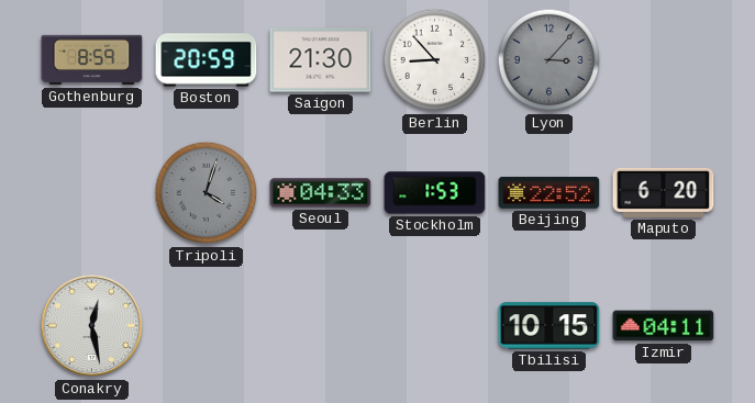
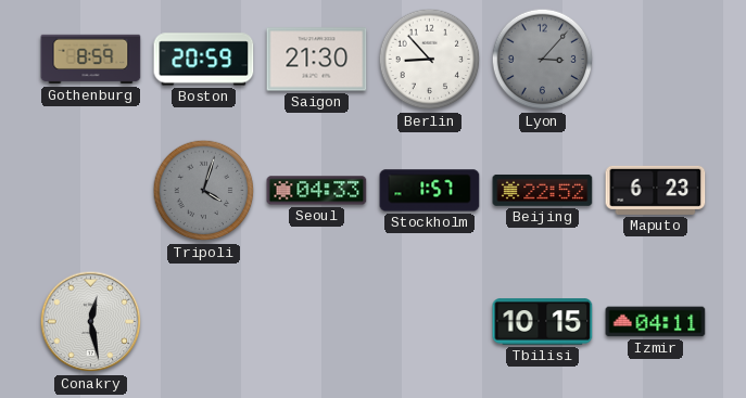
Stockholm: 1:53 -> 1:57
Maputo: 6:20 -> 6:23
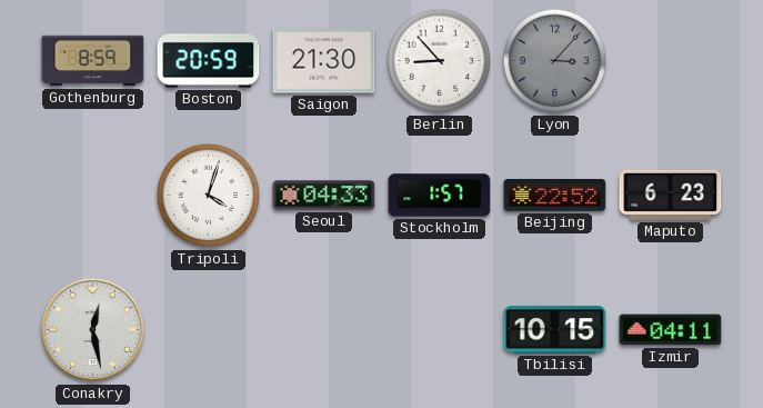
Tripoli dial: grey -> white
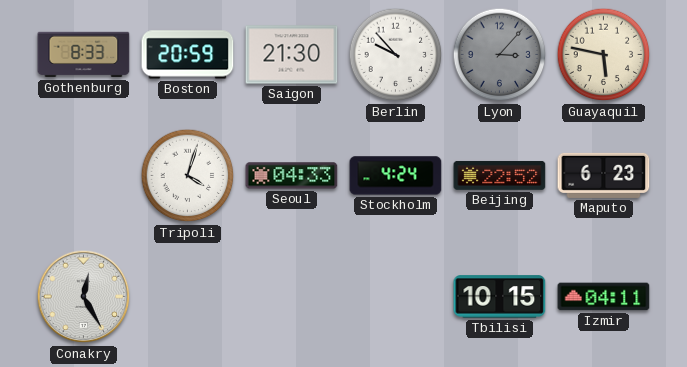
Gothenburg: 8:59 -> 8:33
Berlin: 8:53 -> 9:53
Guayaquil: none -> 5:47
Stockholm: 1:57 -> 4:24
Conakry: 12:28 -> 12:25
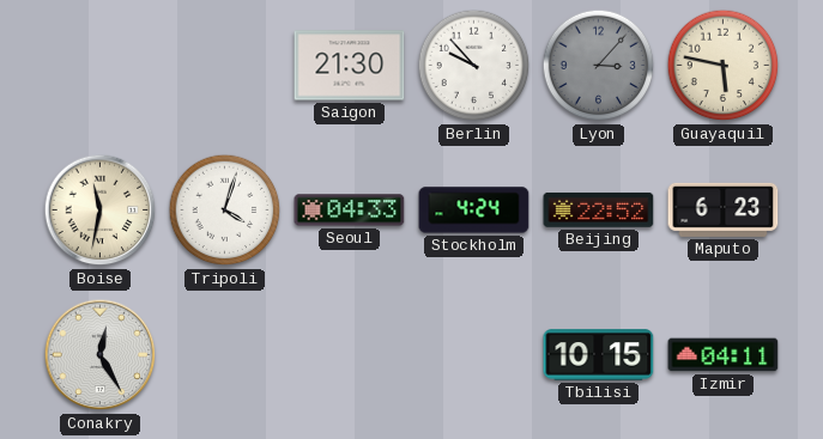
Gothenburg: 8:33 -> none
Boston: 20:59 -> none
Boise: none -> 11:32
